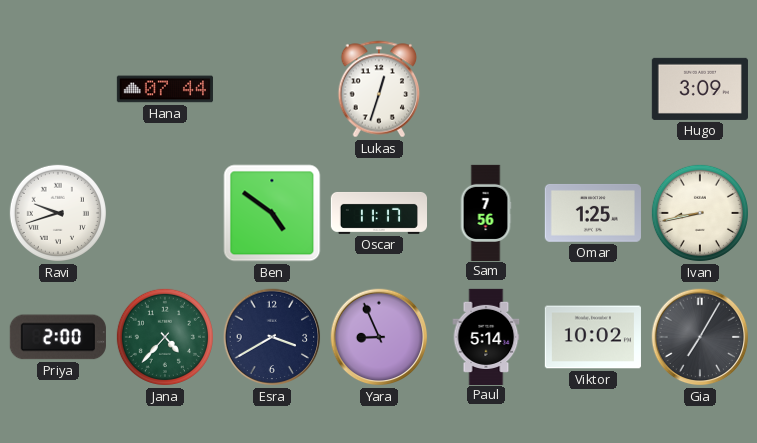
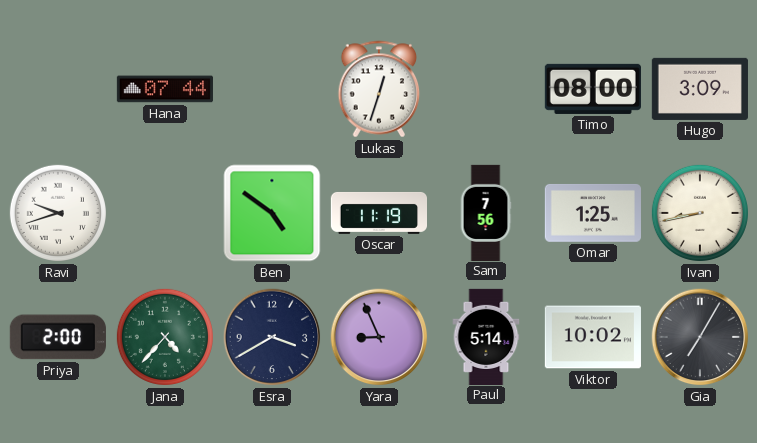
Timo: none -> 08:00
Oscar: 11:17 -> 11:19
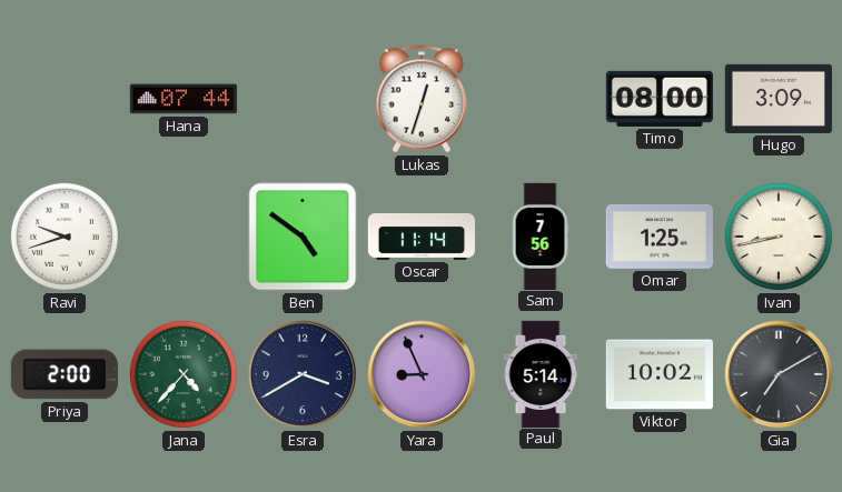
Oscar: 11:19 -> 11:14
Gia: 7:05 -> 7:10
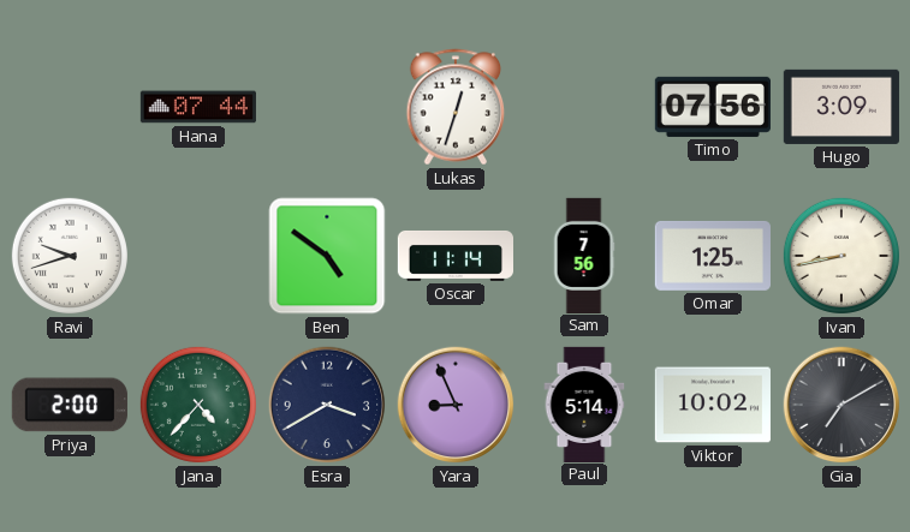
Timo: 08:00 -> 07:56
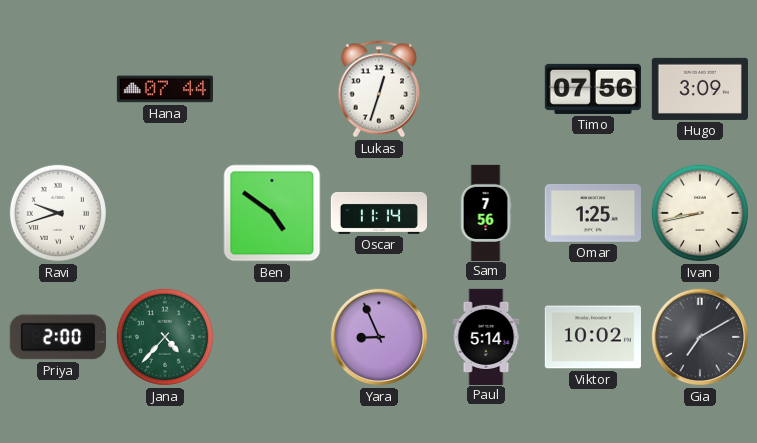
Esra: 3:40 -> none
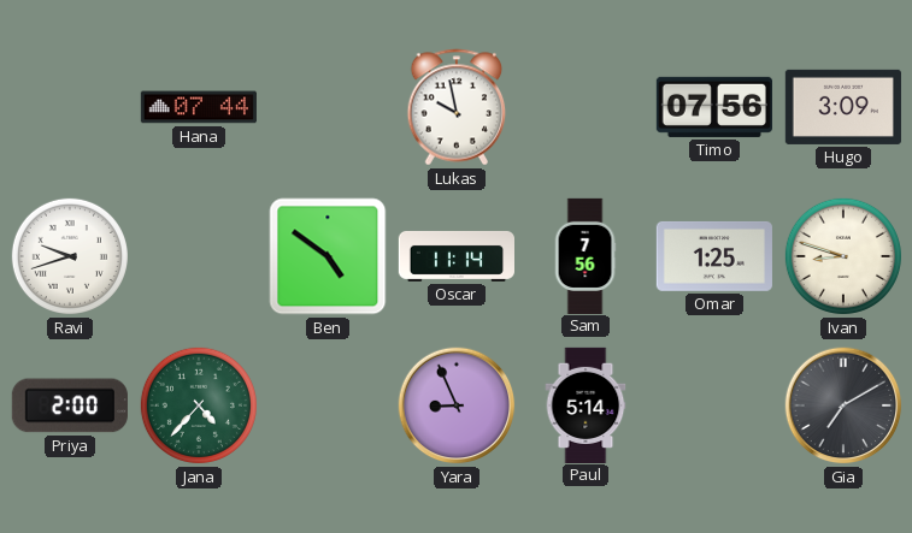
Lukas: 12:33 -> 9:58
Ivan: 8:43 -> 8:48
Viktor: 10:02 -> none
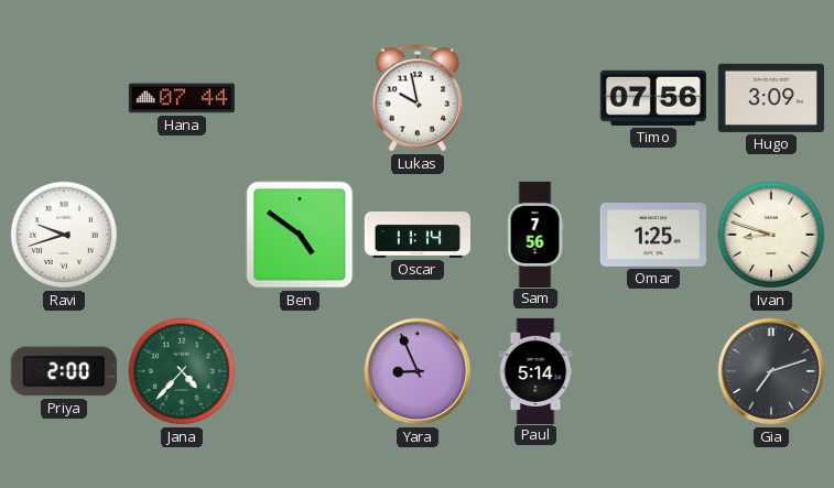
Gia: 7:10 -> 7:12
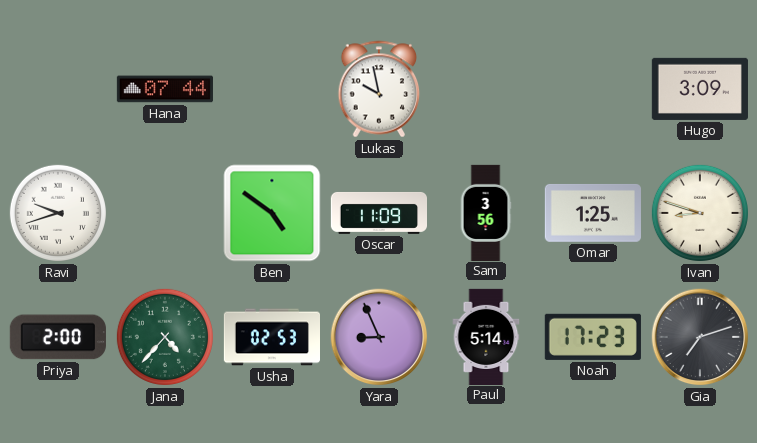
Timo: 07:56 -> none
Oscar: 11:14 -> 11:09
Sam: 7:56 -> 3:56
Usha: none -> 02:53
Noah: none -> 17:23
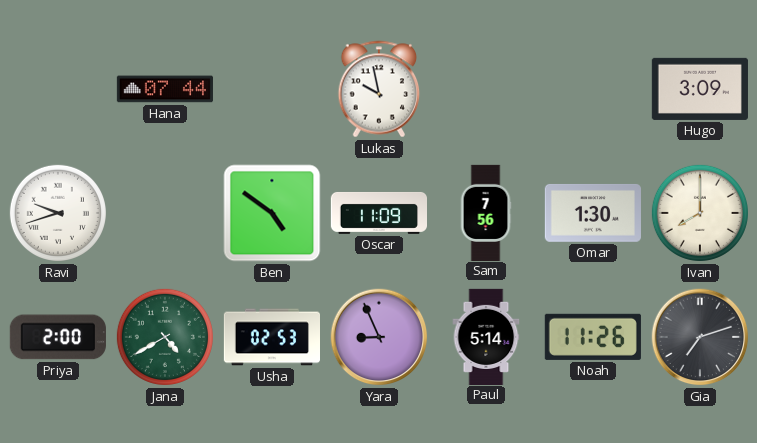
Sam: 3:56 -> 7:56
Omar: 1:25 -> 1:30
Ivan: 8:48 -> 8:00
Jana: 4:37 -> 4:40
Noah: 17:23 -> 11:26
